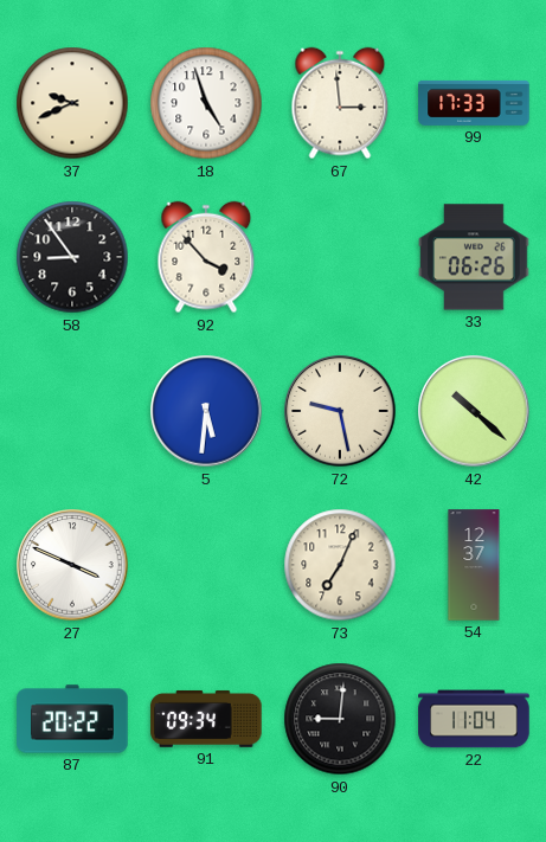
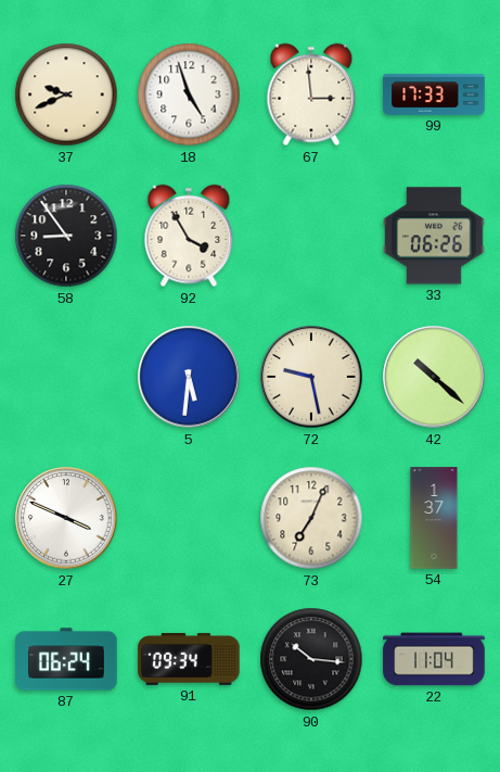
92: 3:53 -> 3:55
54: 12:37 -> 1:37
87: 20:22 -> 06:24
90: 9:01 -> 10:16
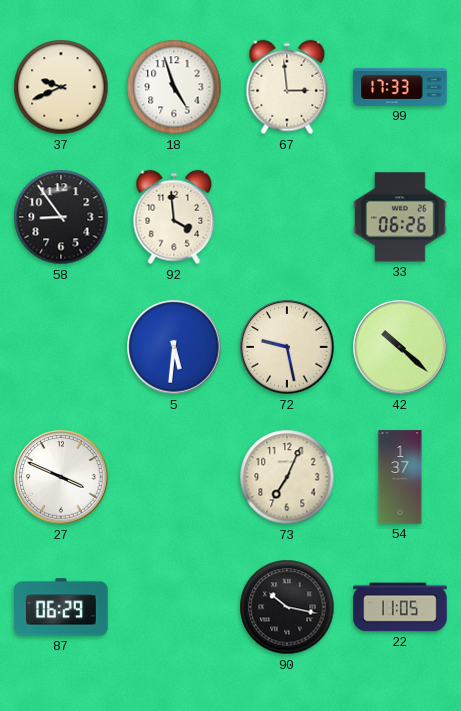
92: 3:55 -> 3:59
87: 06:24 -> 06:29
91: 09:34 -> none
90: 10:16 -> 10:17
22: 11:04 -> 11:05
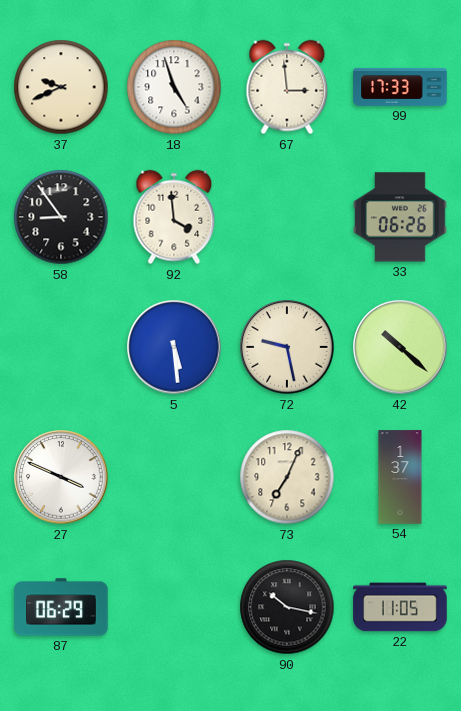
5: 5:31 -> 5:29
